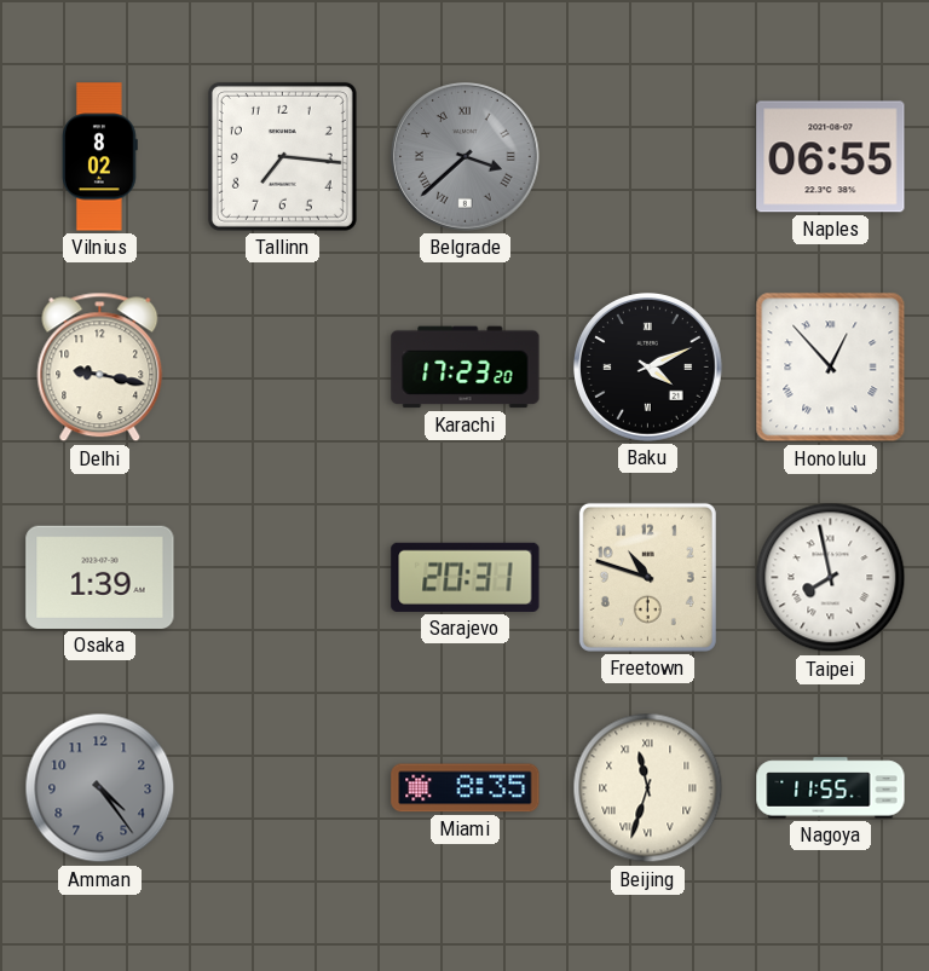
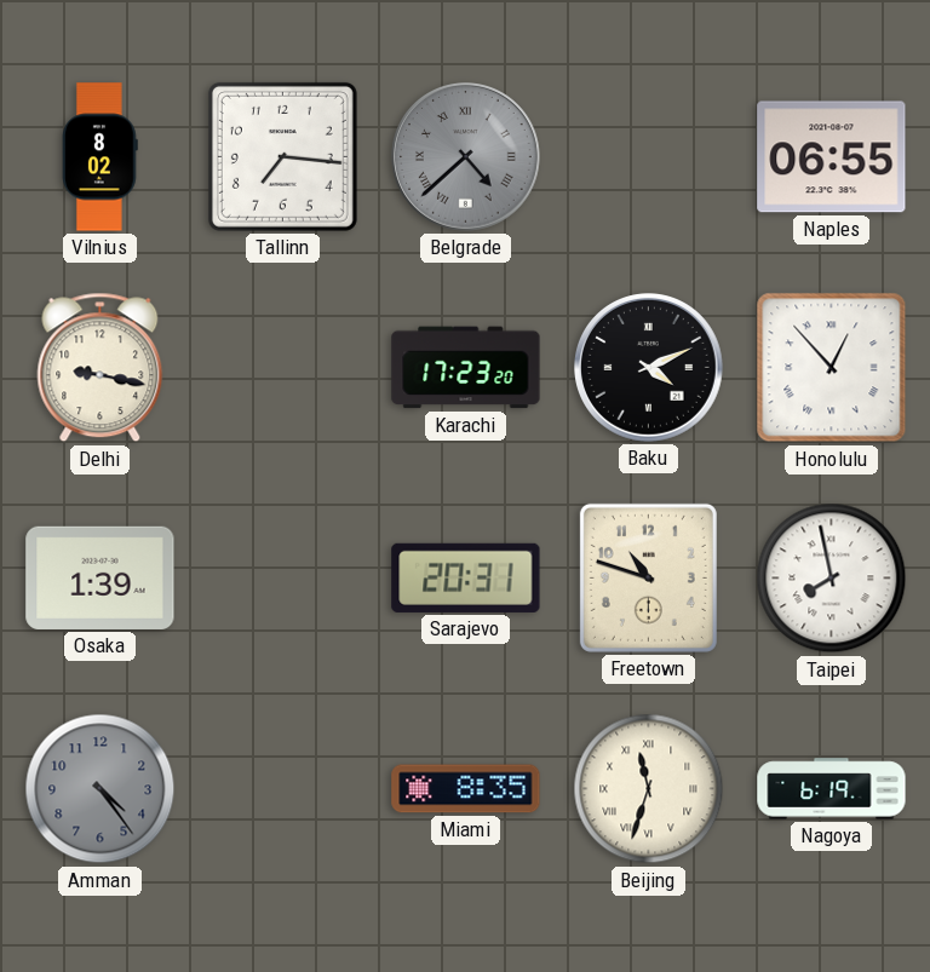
Belgrade: 3:38 -> 4:38
Nagoya: 11:55 -> 6:19
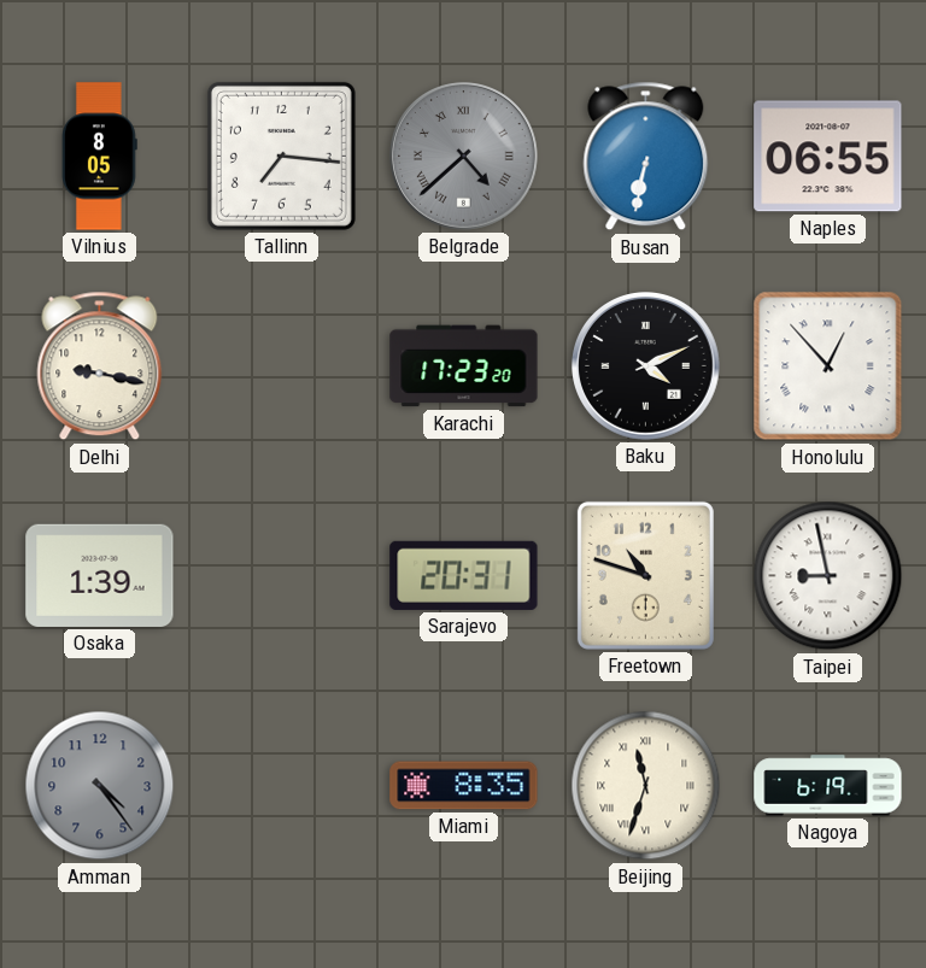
Vilnius: 8:02 -> 8:05
Busan: none -> 6:32
Taipei: 7:58 -> 8:58
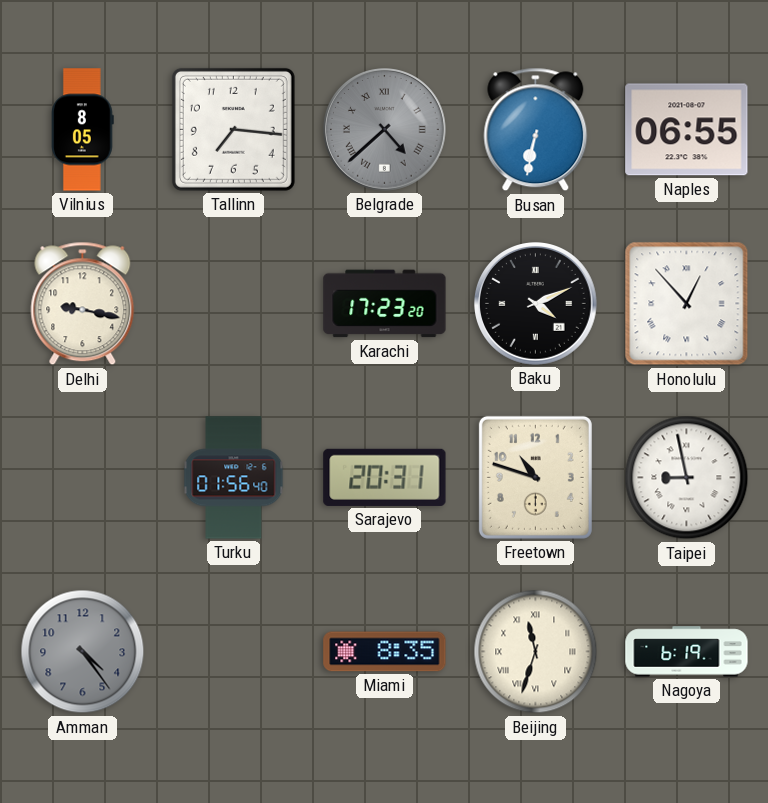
Osaka: 1:39 -> none
Turku: none -> 01:56
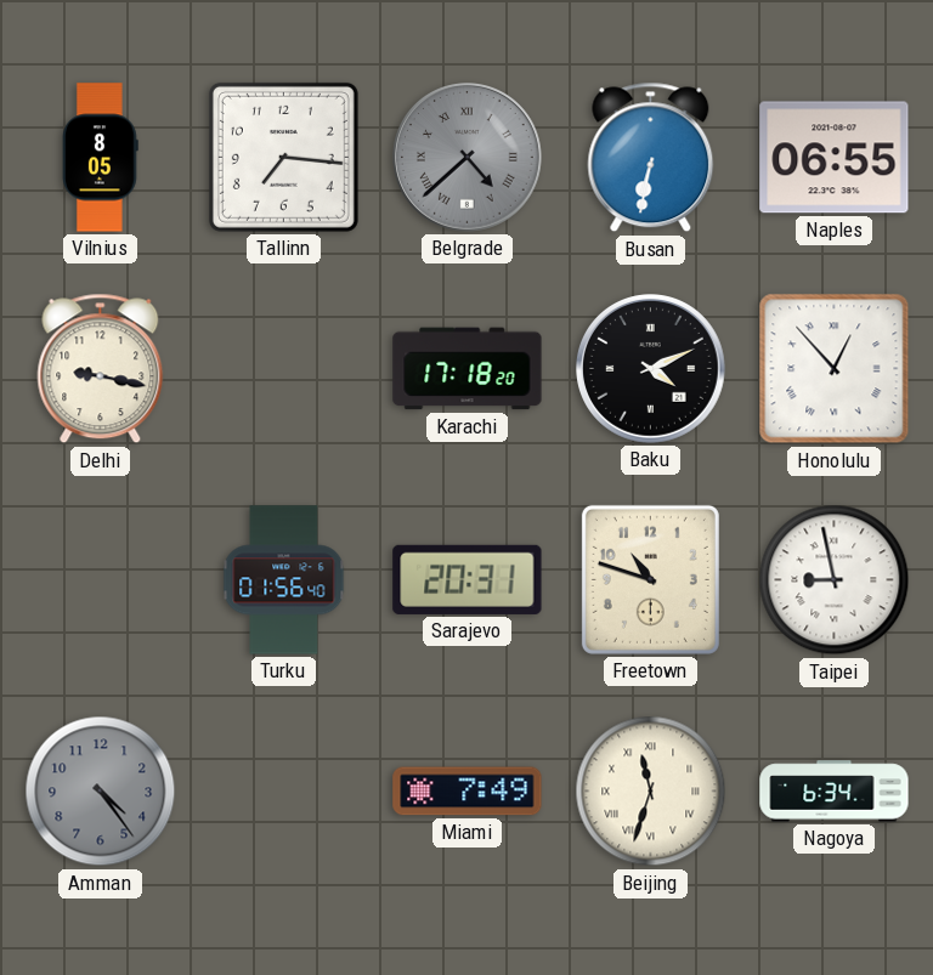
Karachi: 17:23 -> 17:18
Miami: 8:35 -> 7:49
Nagoya: 6:19 -> 6:34
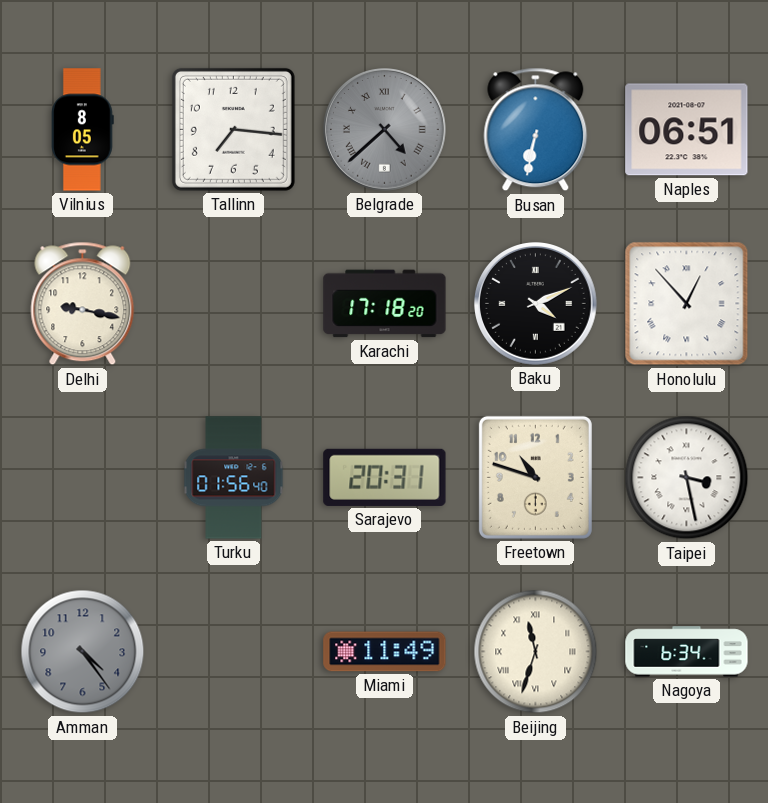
Naples: 06:55 -> 06:51
Taipei: 8:58 -> 3:28
Miami: 7:49 -> 11:49
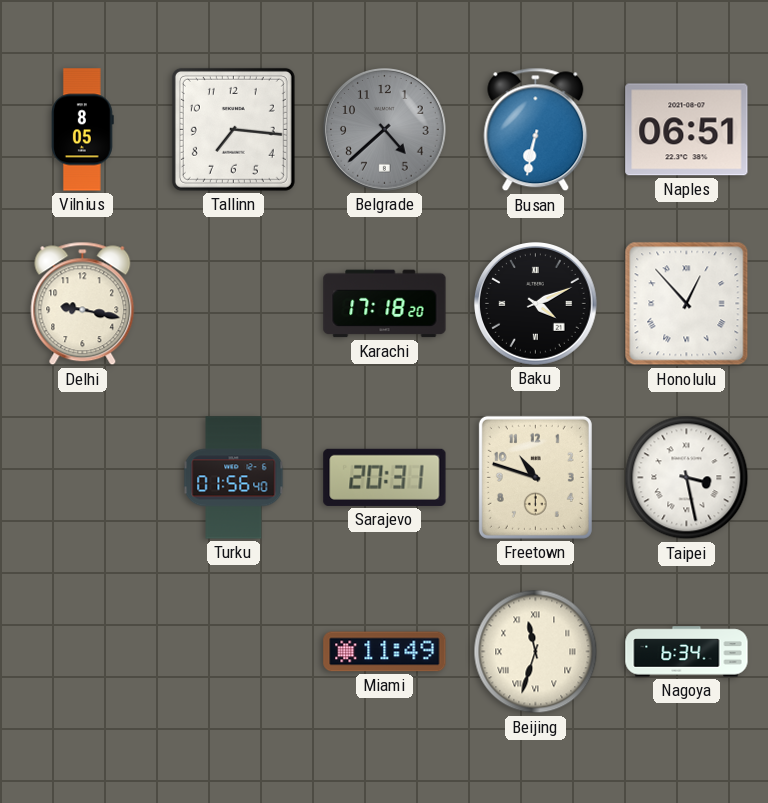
Belgrade numerals: Roman -> Arabic
Amman: 4:24 -> none
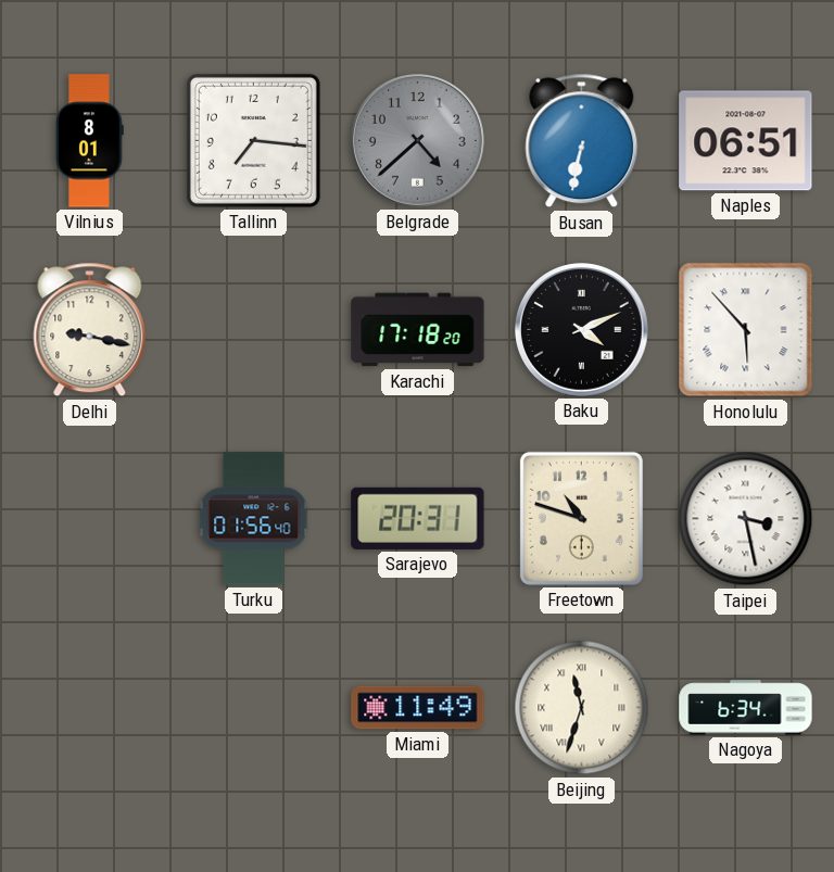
Vilnius: 8:05 -> 8:01
Honolulu: 12:53 -> 5:53
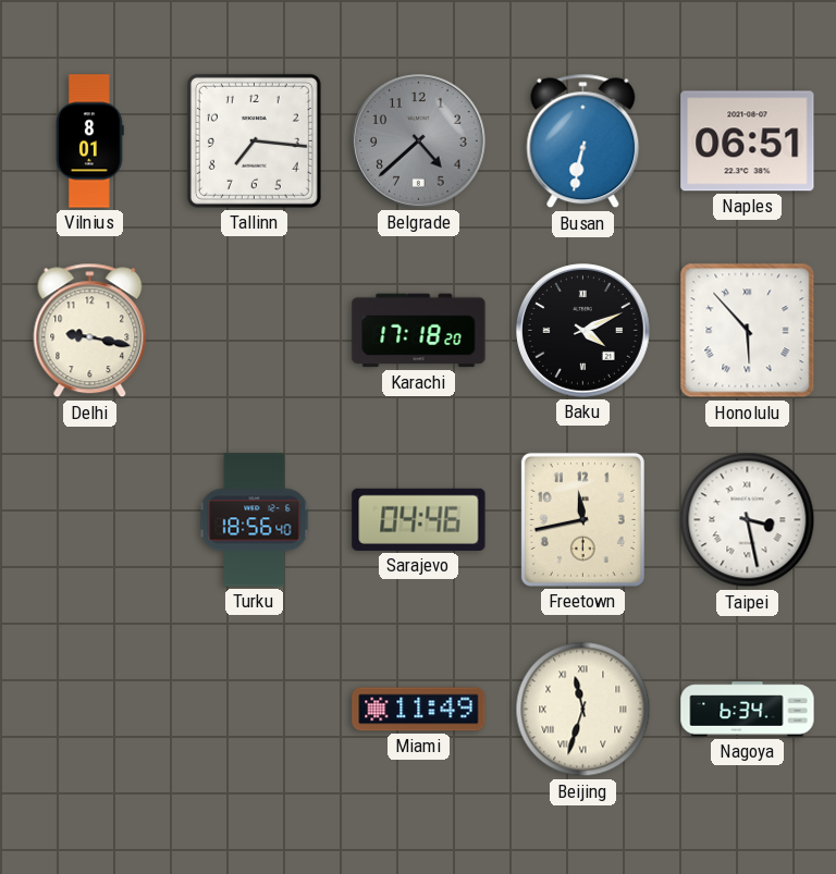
Turku: 01:56 -> 18:56
Sarajevo: 20:31 -> 04:46
Freetown: 10:48 -> 11:43
